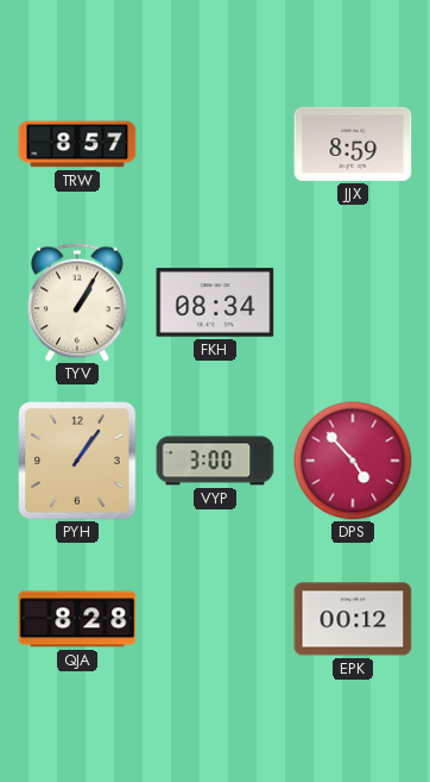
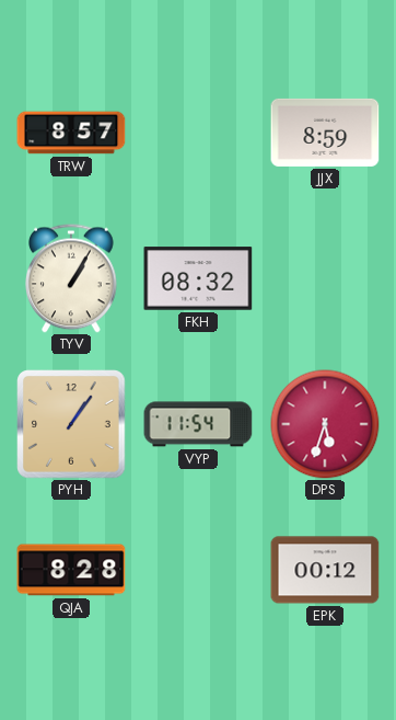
FKH: 08:34 -> 08:32
VYP: 3:00 -> 11:54
DPS: 4:53 -> 5:33
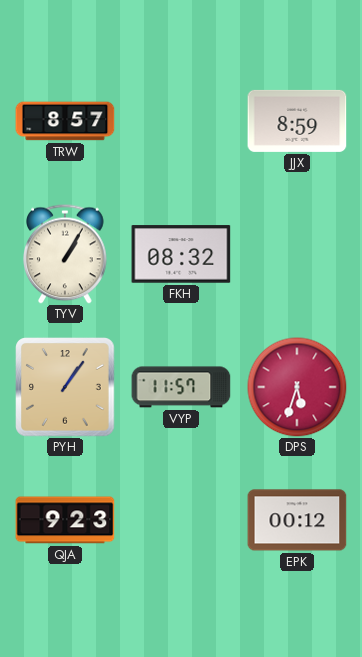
VYP: 11:54 -> 11:57
QJA: 8:28 -> 9:23
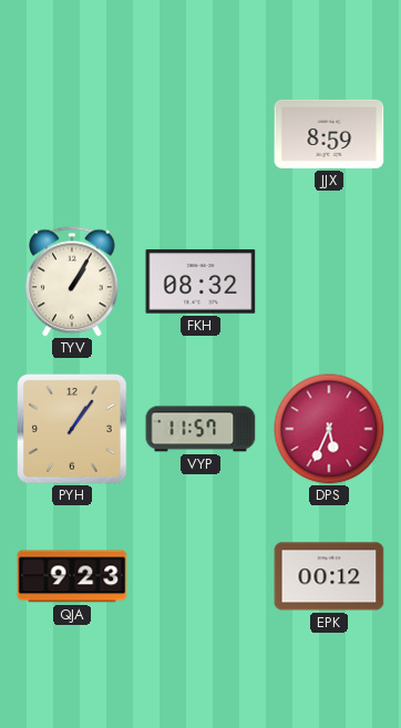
TRW: 8:57 -> none
DPS: 5:33 -> 5:34
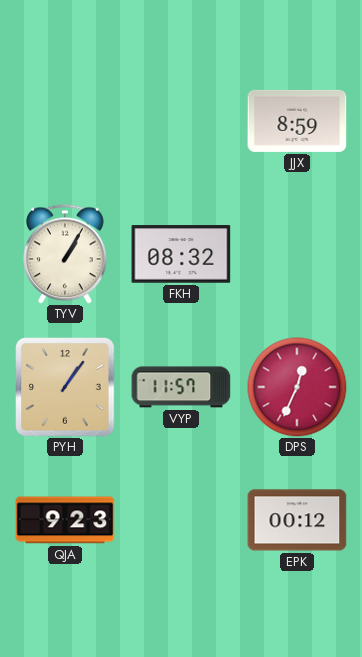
DPS: 5:34 -> 12:34
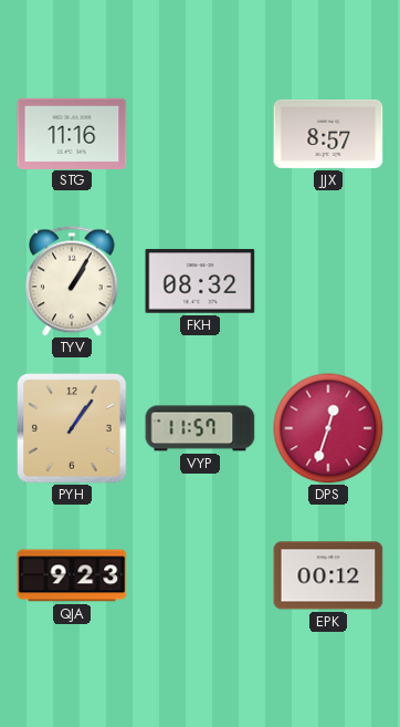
STG: none -> 11:16
JJX: 8:59 -> 8:57
DPS: 12:34 -> 12:33
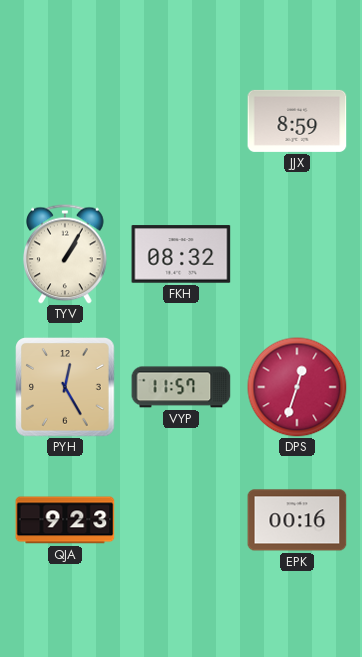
STG: 11:16 -> none
JJX: 8:57 -> 8:59
PYH: 1:06 -> 12:25
EPK: 00:12 -> 00:16
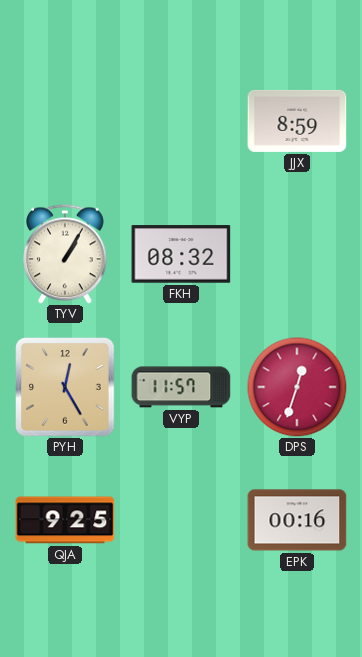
QJA: 9:23 -> 9:25
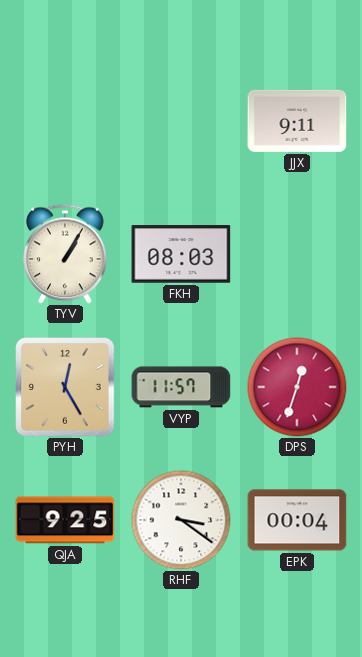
JJX: 8:59 -> 9:11
FKH: 08:32 -> 08:03
RHF: none -> 3:21
EPK: 00:16 -> 00:04
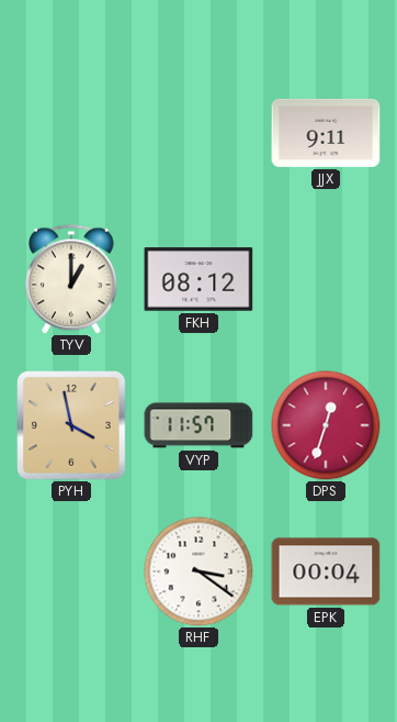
TYV: 1:05 -> 1:00
FKH: 08:03 -> 08:12
PYH: 12:25 -> 3:58
QJA: 9:25 -> none
